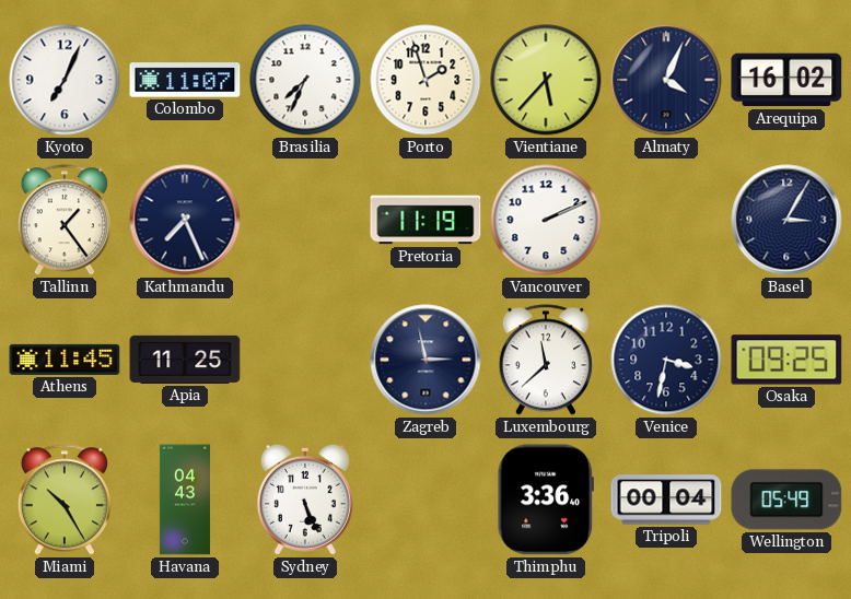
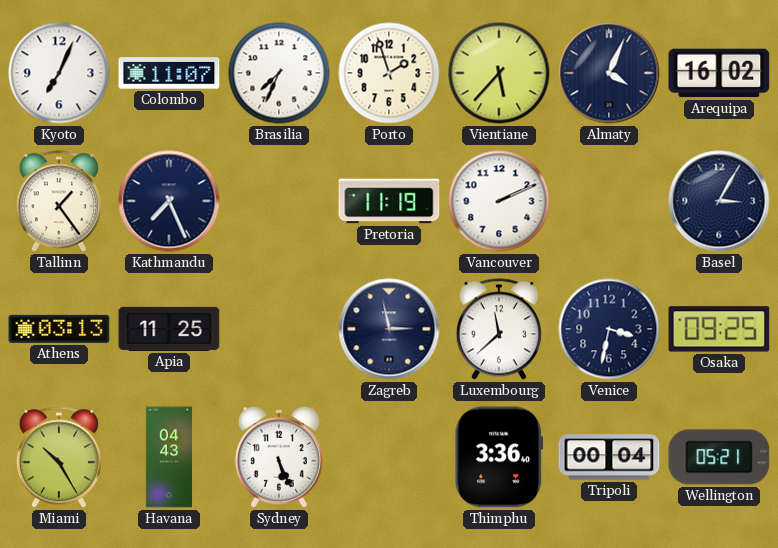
Athens: 11:45 -> 03:13
Wellington: 05:49 -> 05:21
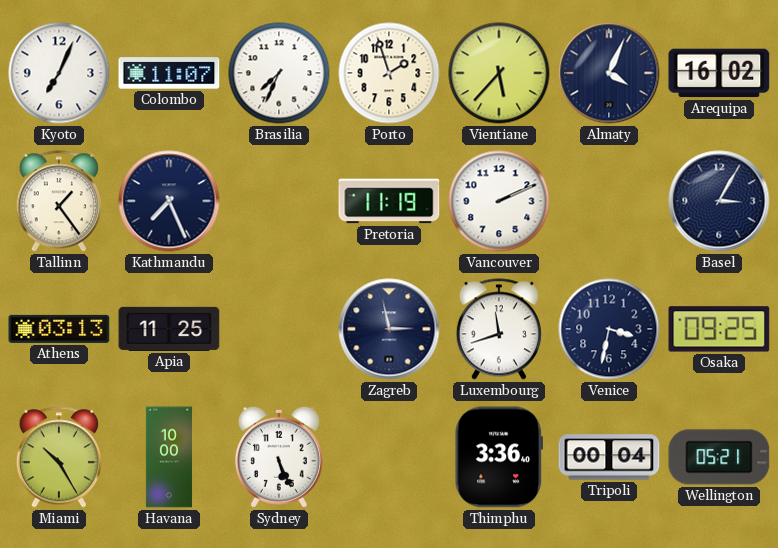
Luxembourg: 11:38 -> 11:42
Havana: 04:43 -> 10:00
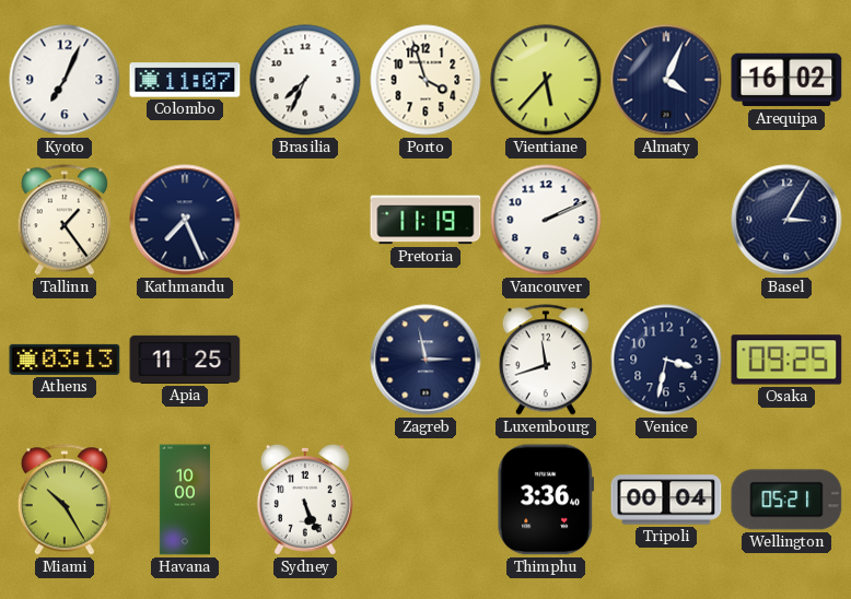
Porto: 1:57 -> 3:57
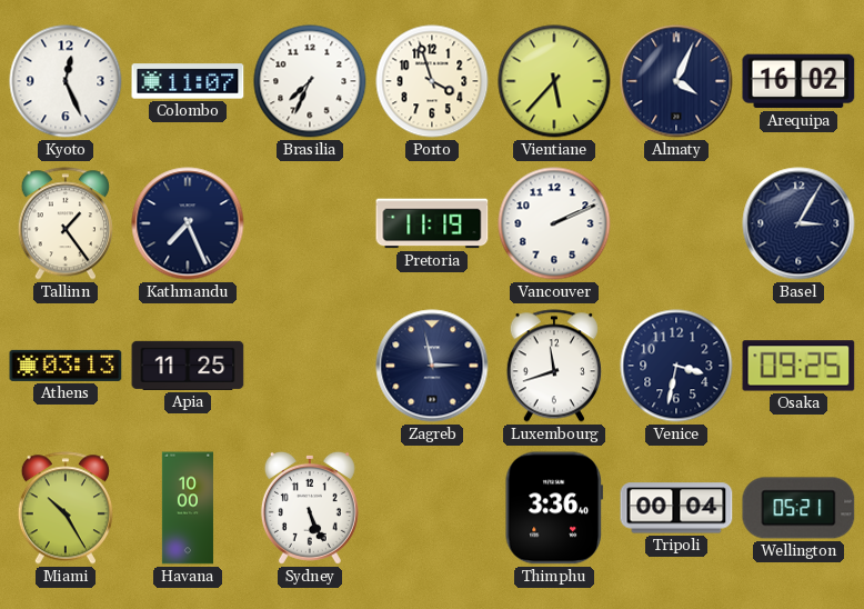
Kyoto: 7:04 -> 12:26
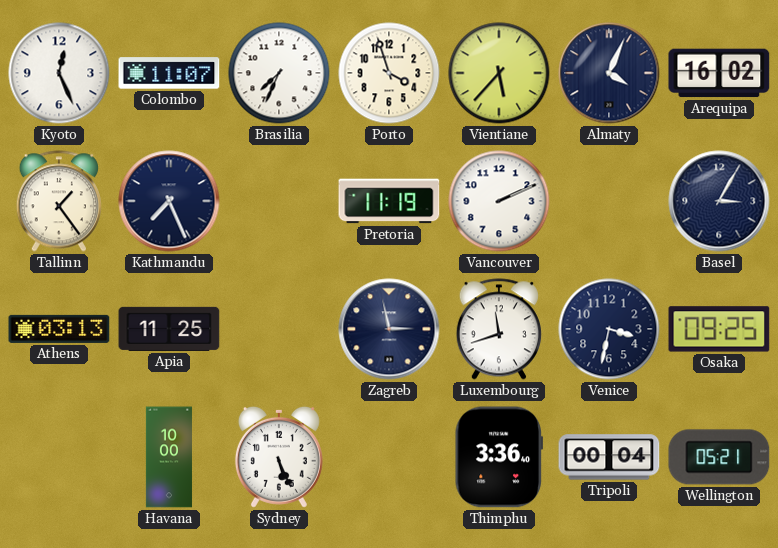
Miami: 10:25 -> none
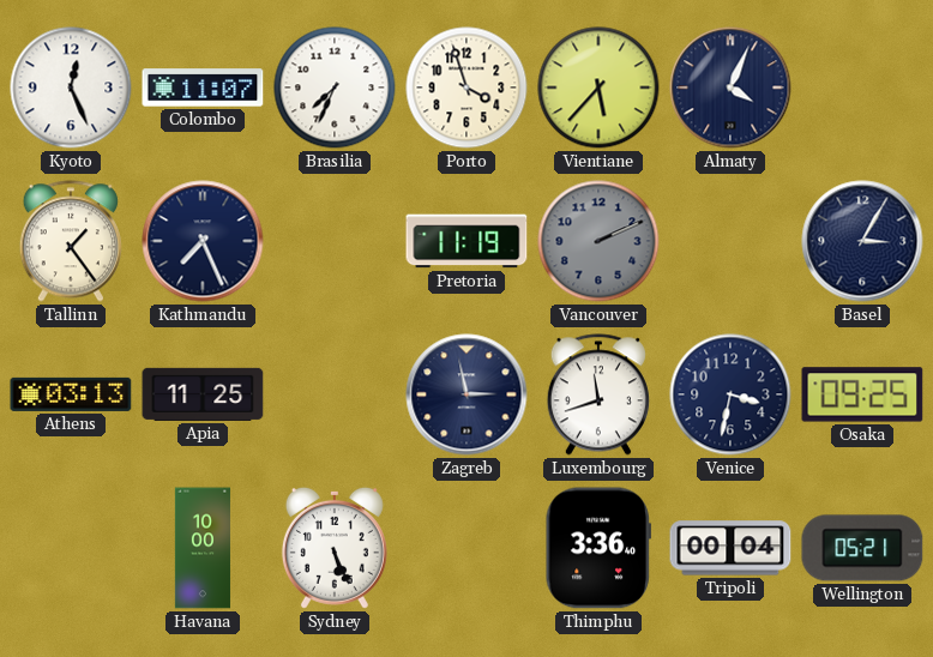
Arequipa: 16:02 -> none
Vancouver dial: white -> grey
